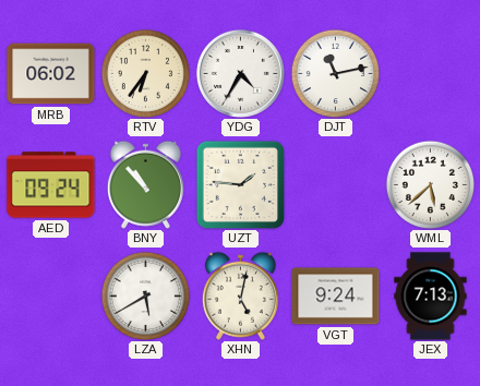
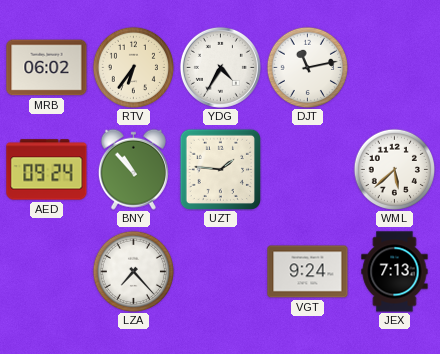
LZA: 5:40 -> 7:23
XHN: 5:02 -> none
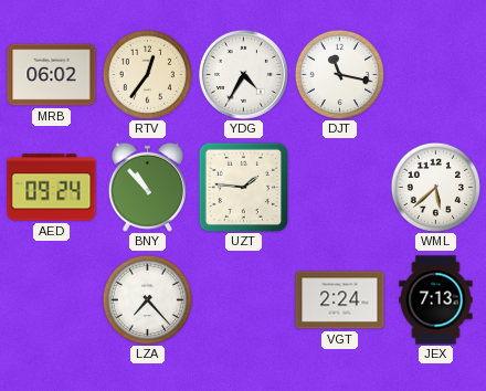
RTV: 6:36 -> 12:36
DJT: 11:13 -> 11:17
VGT: 9:24 -> 2:24
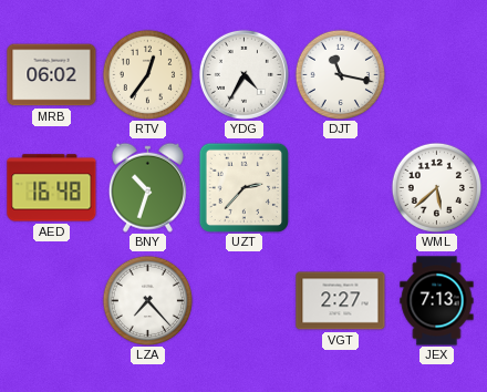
AED: 09:24 -> 16:48
BNY: 10:53 -> 10:33
UZT: 1:46 -> 2:37
VGT: 2:24 -> 2:27
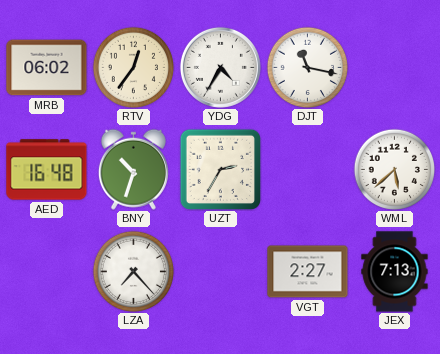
UZT: 2:37 -> 2:35
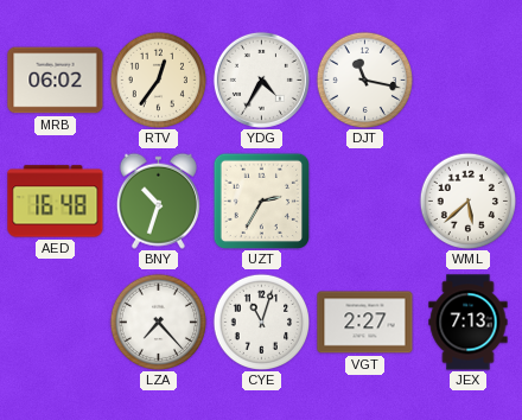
CYE: none -> 11:03
